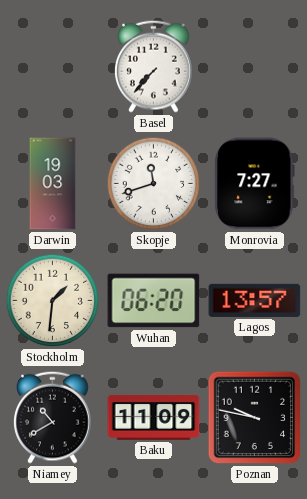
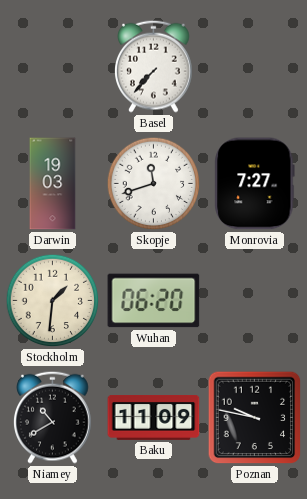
Lagos: 13:57 -> none
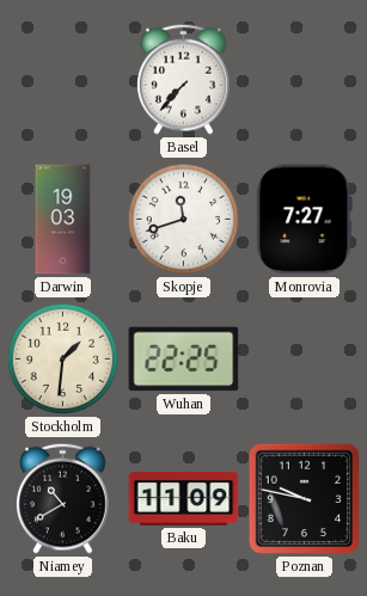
Wuhan: 06:20 -> 22:25
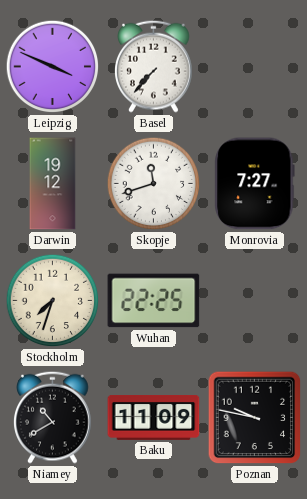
Leipzig: none -> 3:49
Darwin: 19:03 -> 19:12
Stockholm: 1:31 -> 7:33
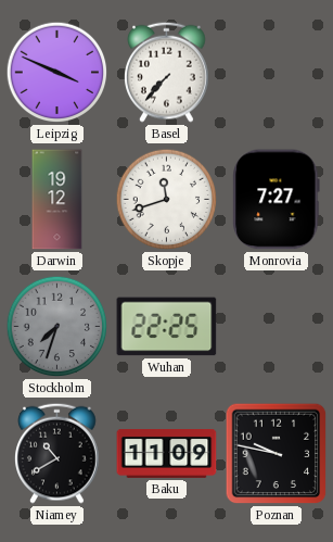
Stockholm dial: cream -> grey
